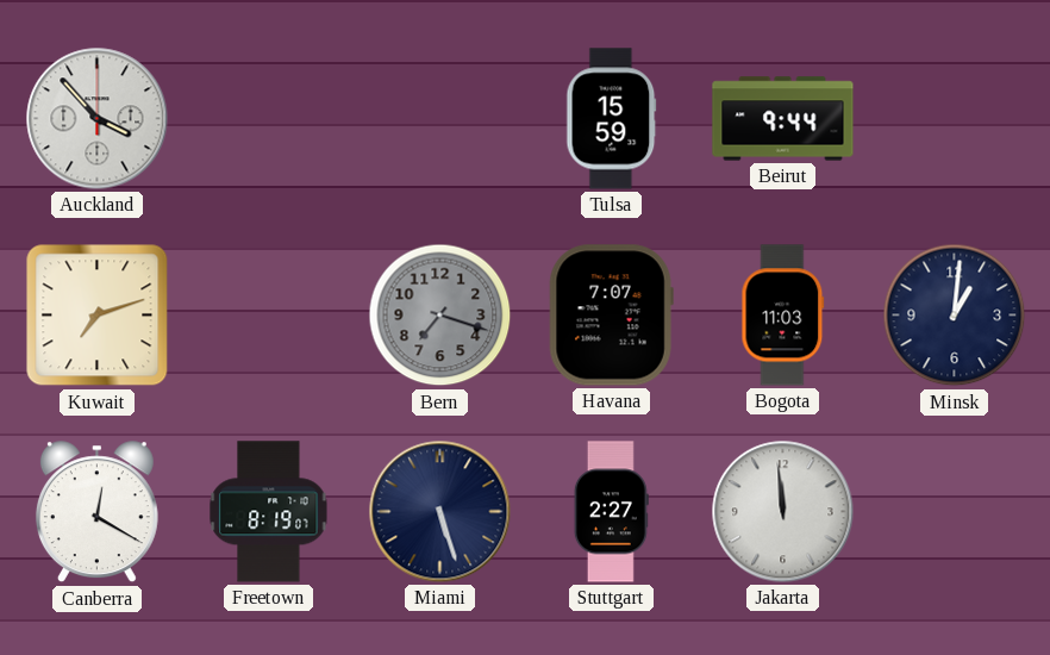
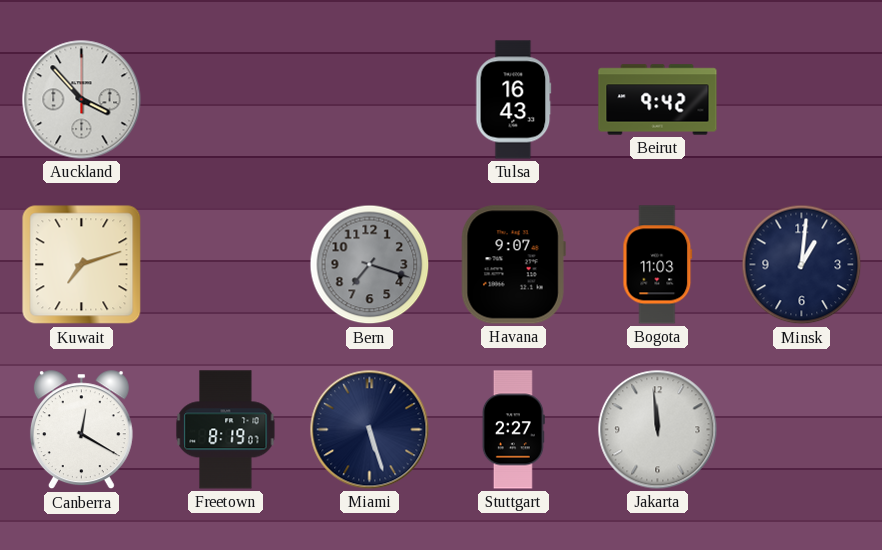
Tulsa: 15:59 -> 16:43
Beirut: 9:44 -> 9:42
Havana: 7:07 -> 9:07
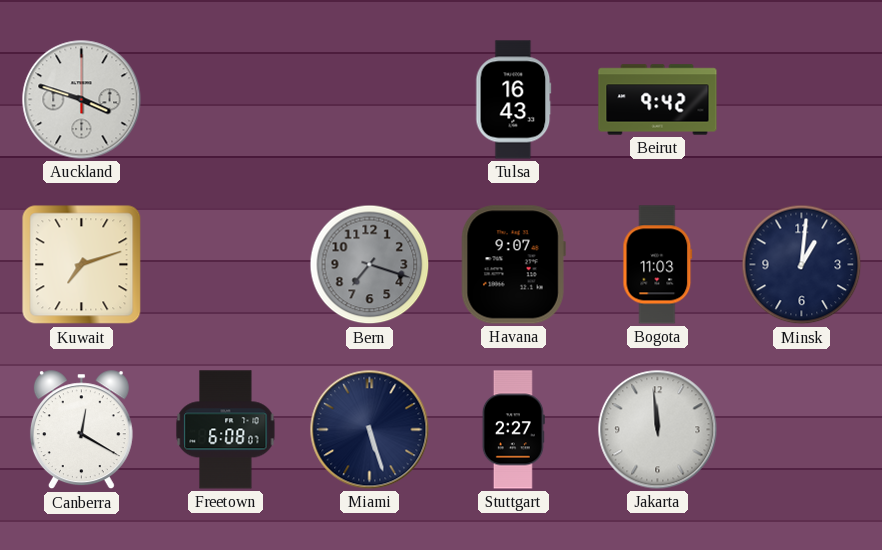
Auckland: 3:53 -> 3:48
Freetown: 8:19 -> 6:08
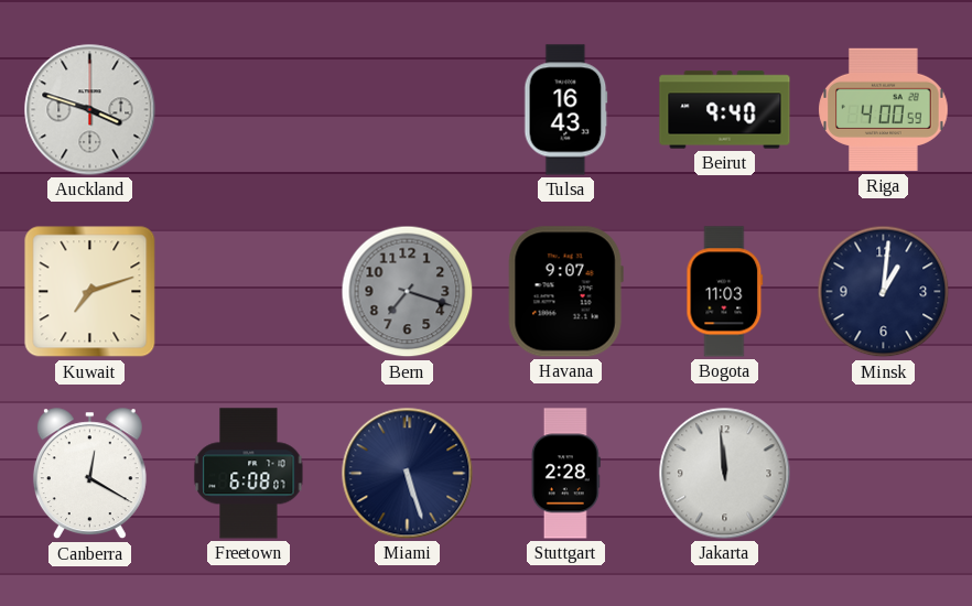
Beirut: 9:42 -> 9:40
Riga: none -> 4:00
Stuttgart: 2:27 -> 2:28
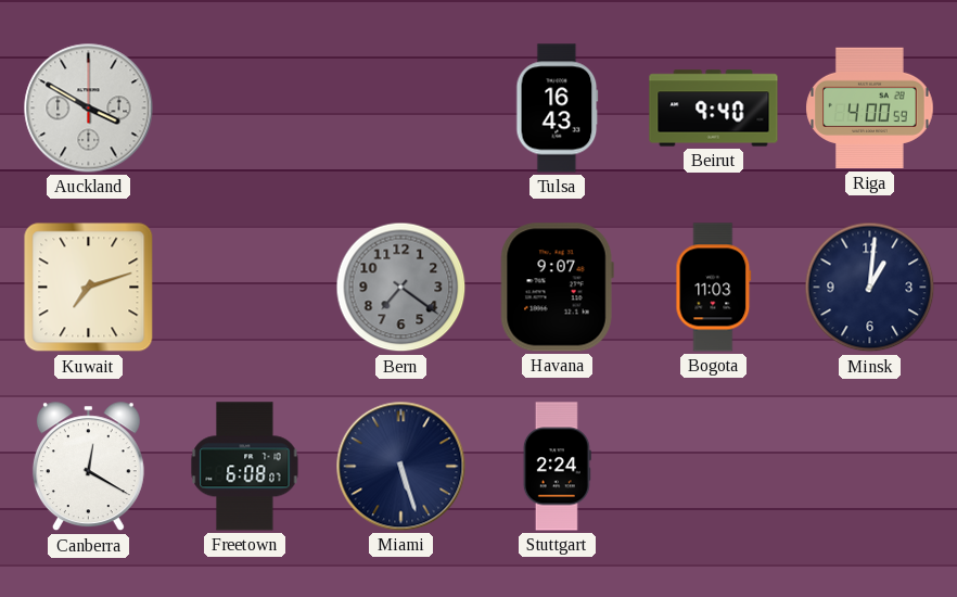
Auckland: 3:48 -> 3:50
Bern: 7:18 -> 7:21
Stuttgart: 2:28 -> 2:24
Jakarta: 11:59 -> none
